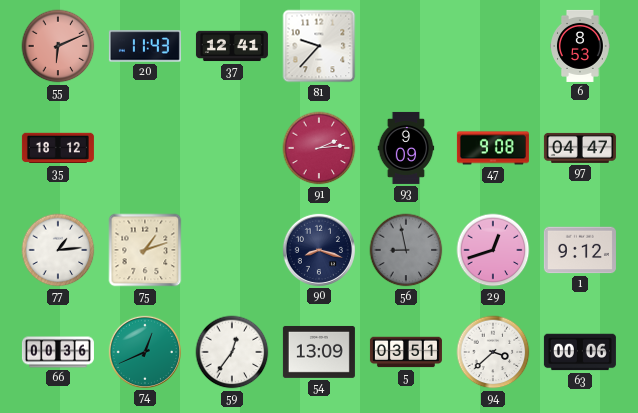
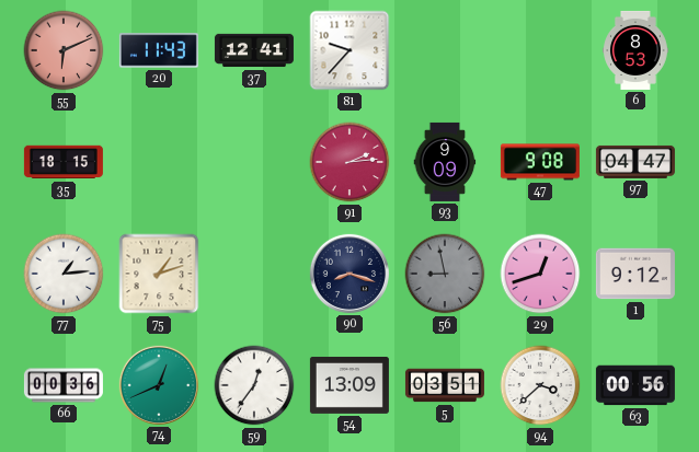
35: 18:12 -> 18:15
63: 00:06 -> 00:56
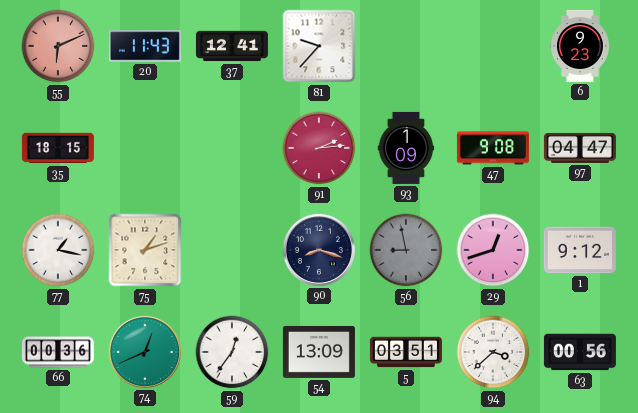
6: 8:53 -> 9:23
93: 9:09 -> 1:09
77: 1:14 -> 1:17
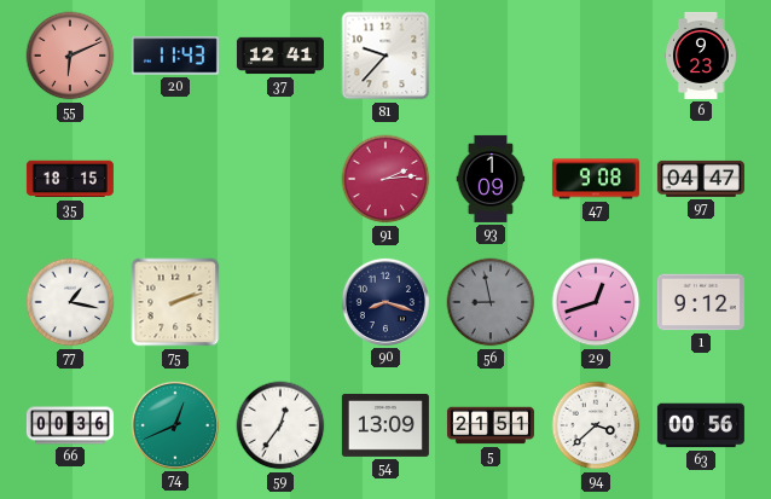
75: 1:12 -> 2:12
5: 03:51 -> 21:51
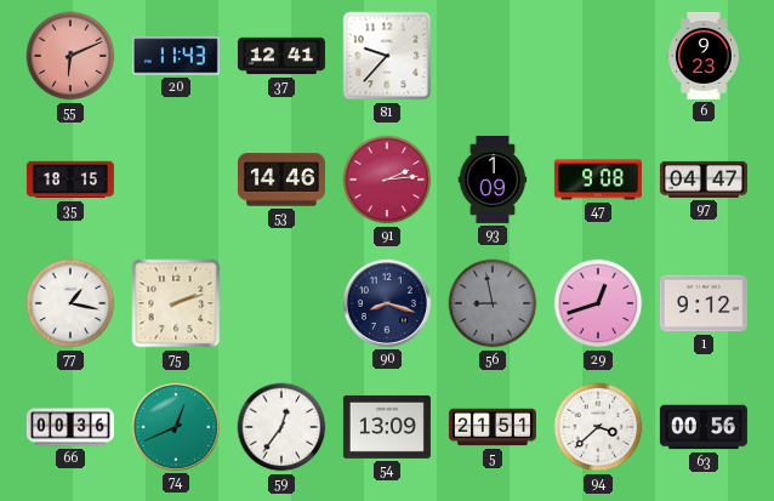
53: none -> 14:46
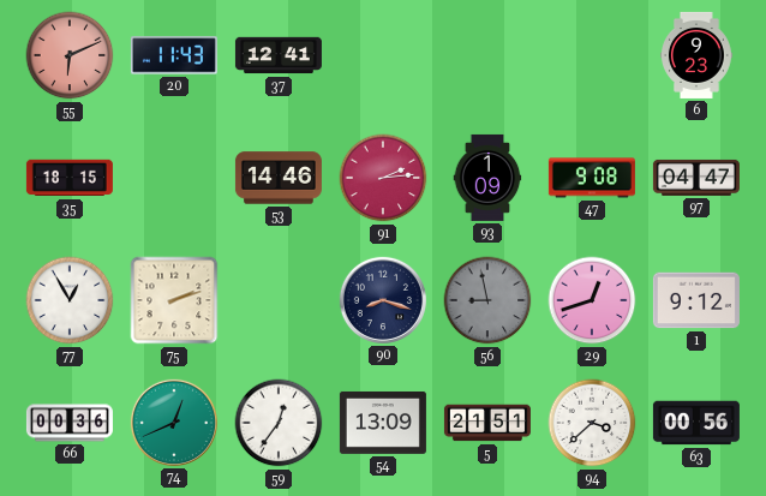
81: 9:37 -> none
77: 1:17 -> 12:55
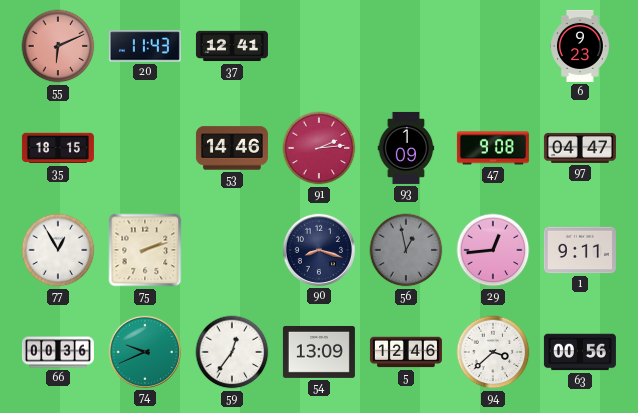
56: 8:58 -> 12:58
29: 12:42 -> 12:44
1: 9:12 -> 9:11
74: 12:41 -> 9:41
5: 21:51 -> 12:46
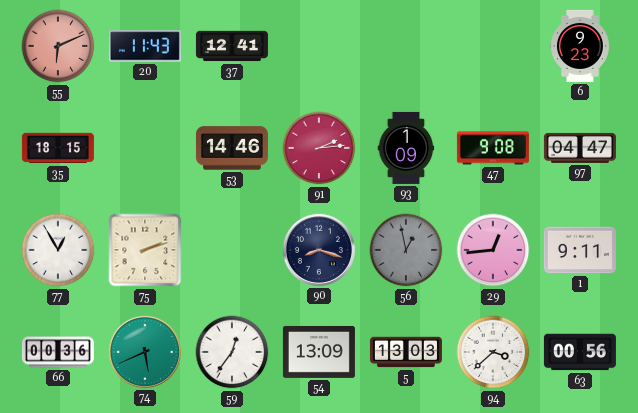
74: 9:41 -> 5:41
5: 12:46 -> 13:03
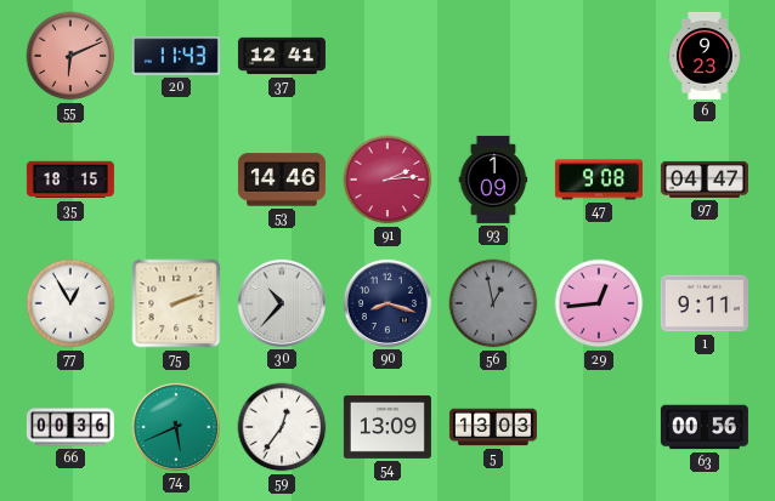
30: none -> 10:37
94: 3:38 -> none
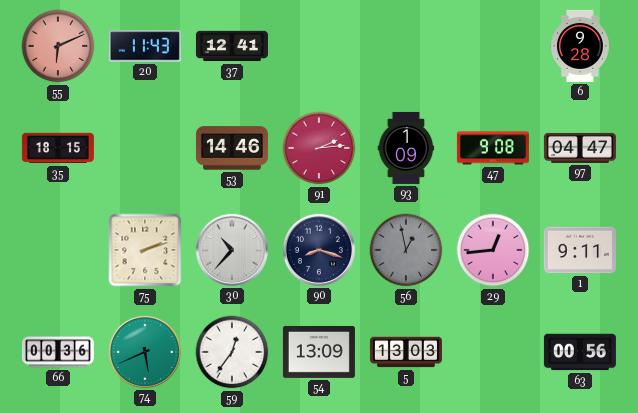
6: 9:23 -> 9:28
77: 12:55 -> none
